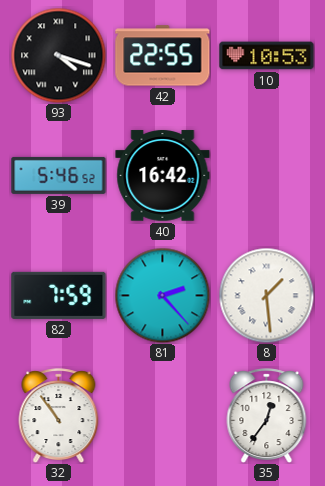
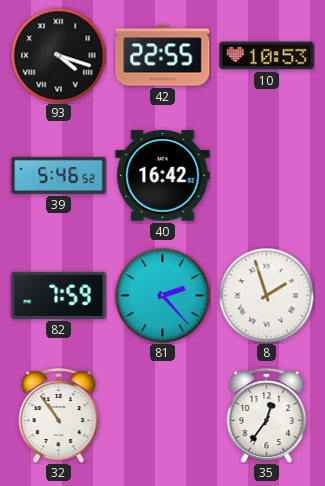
8: 1:29 -> 1:57
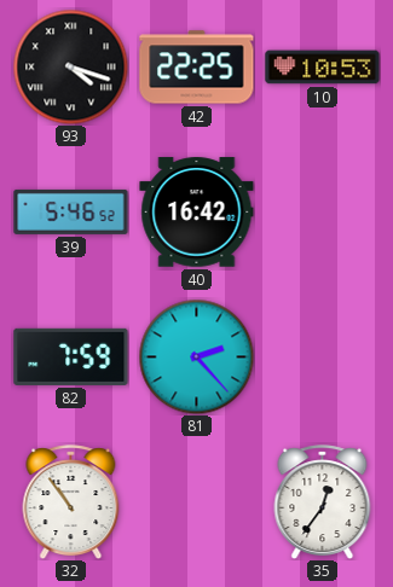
42: 22:55 -> 22:25
8: 1:57 -> none
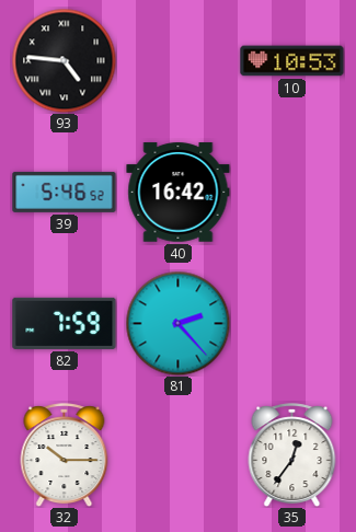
93: 4:18 -> 4:46
42: 22:25 -> none
32: 10:54 -> 10:15
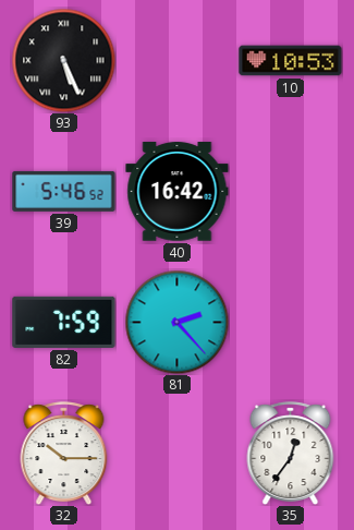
93: 4:46 -> 5:26
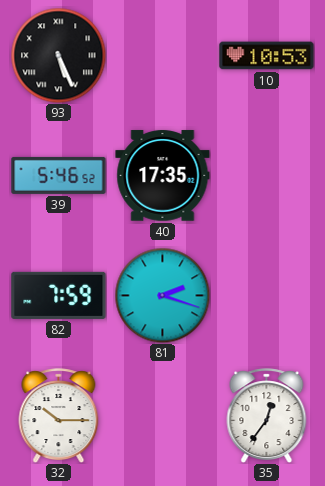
40: 16:42 -> 17:35
81: 2:23 -> 2:18
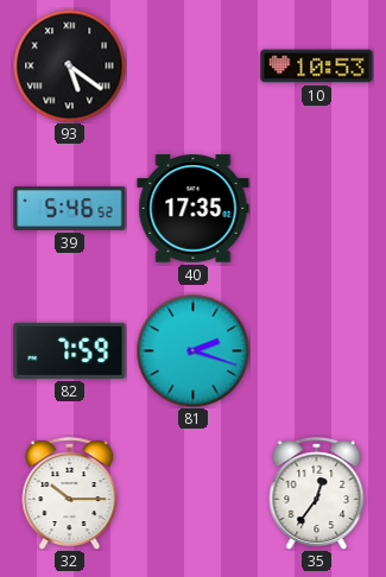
93: 5:26 -> 5:21
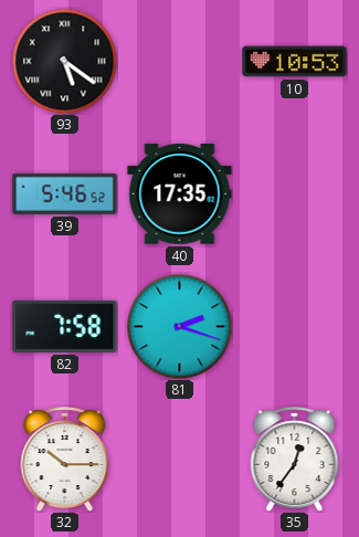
82: 7:59 -> 7:58
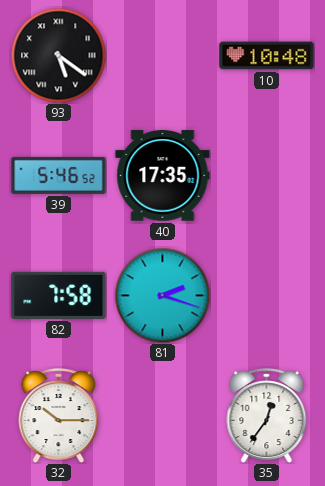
10: 10:53 -> 10:48
